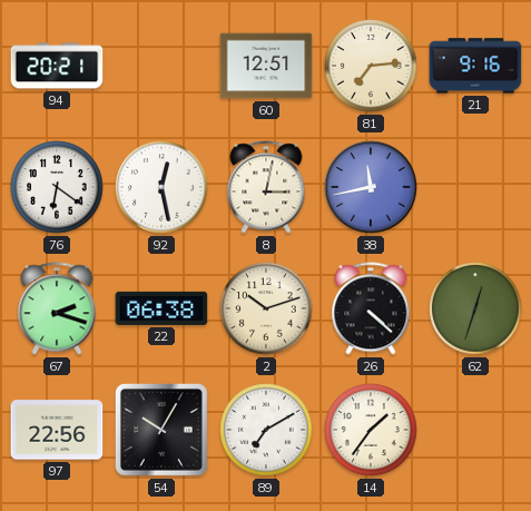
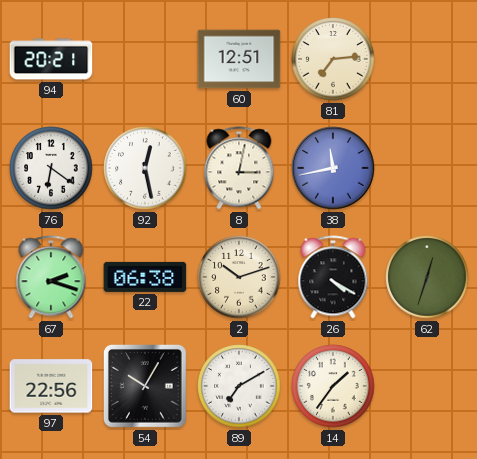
21: 9:16 -> none
26: 4:22 -> 4:20
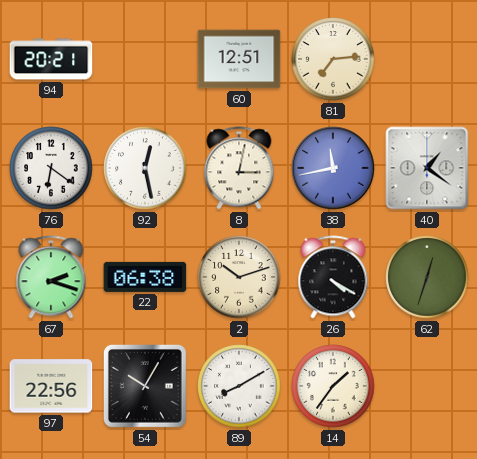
40: none -> 1:21
89: 7:10 -> 8:10
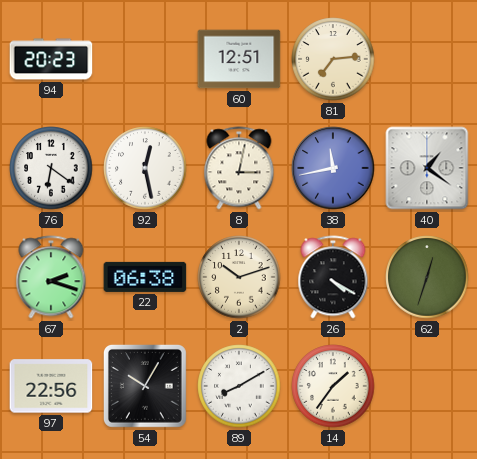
94: 20:21 -> 20:23
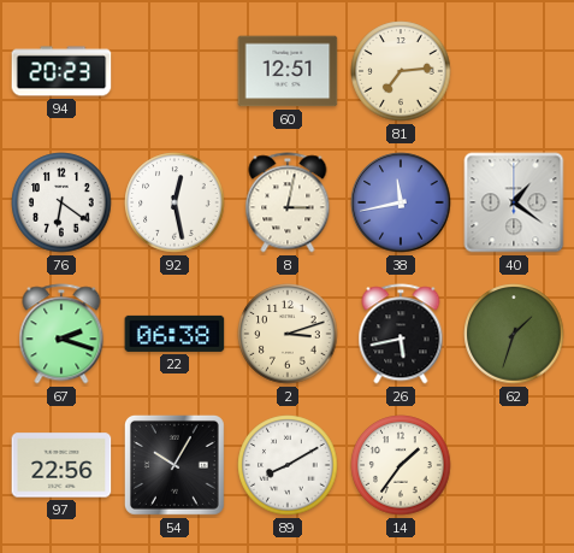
2: 10:12 -> 3:12
26: 4:20 -> 5:43
62: 12:33 -> 1:33
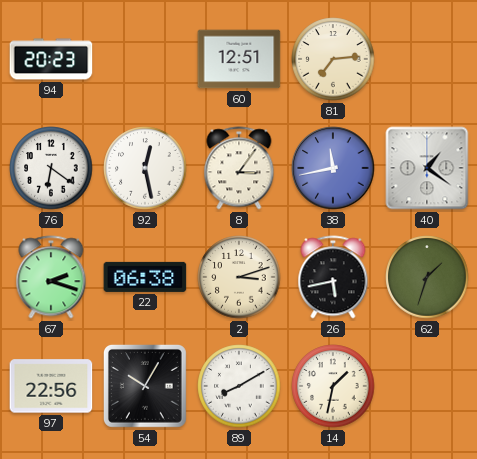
8: 3:02 -> 3:06
14: 1:36 -> 1:32
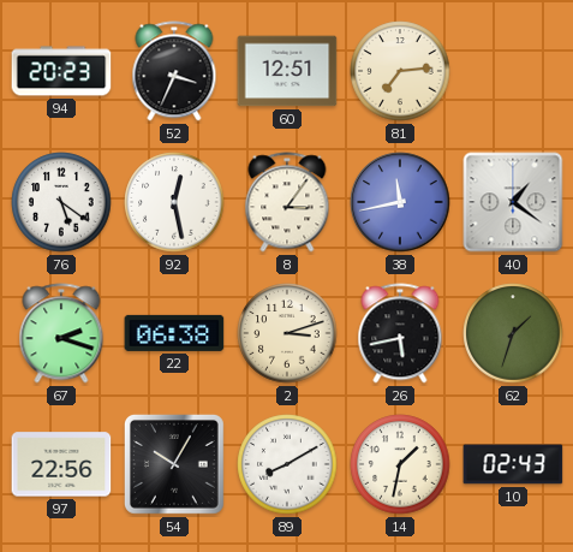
52: none -> 3:34
76: 6:21 -> 5:21
10: none -> 02:43
